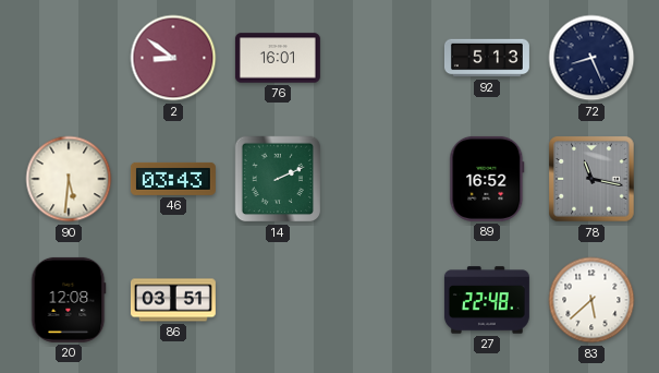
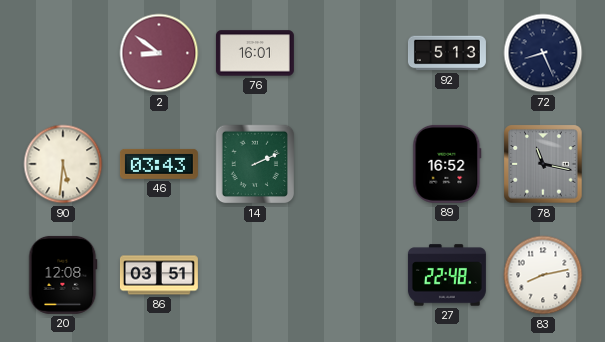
83: 5:38 -> 8:13
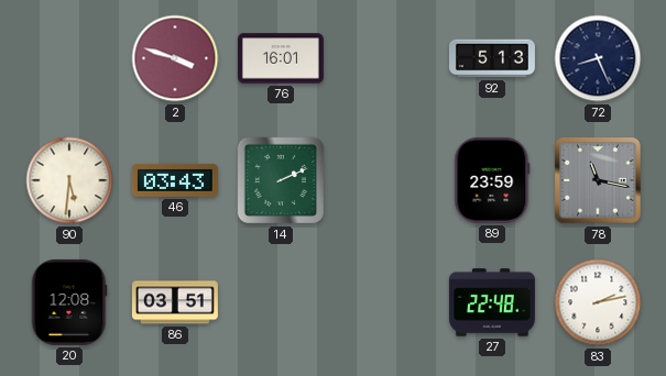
2: 8:51 -> 3:48
89: 16:52 -> 23:59
83: 8:13 -> 2:13
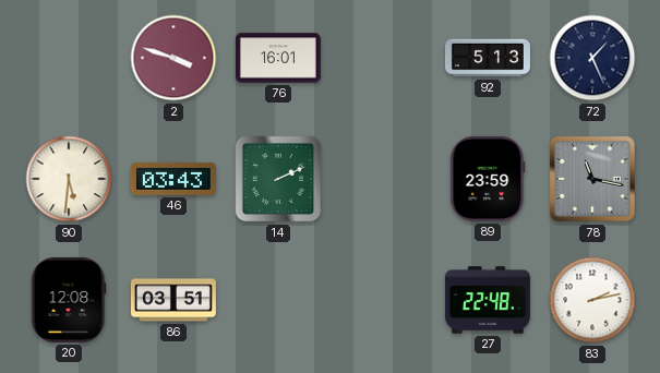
72: 8:26 -> 1:26
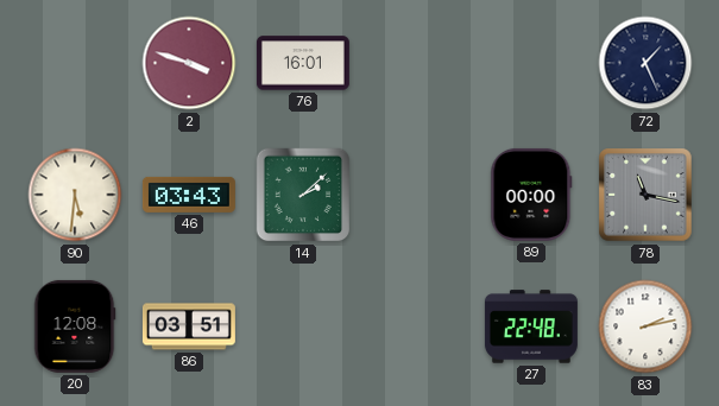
92: 5:13 -> none
14: 2:11 -> 2:08
89: 23:59 -> 00:00
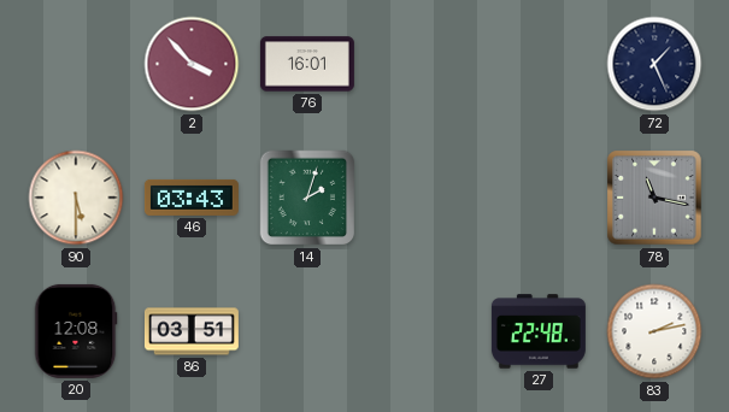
2: 3:48 -> 3:53
90: 5:31 -> 5:30
14: 2:08 -> 2:03
89: 00:00 -> none
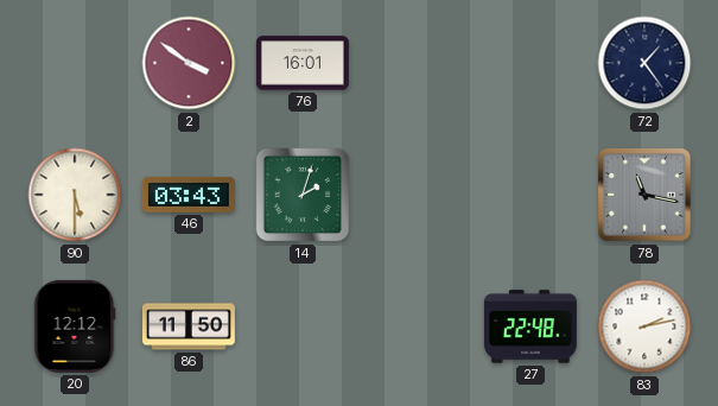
2: 3:53 -> 3:51
72: 1:26 -> 1:24
20: 12:08 -> 12:12
86: 03:51 -> 11:50
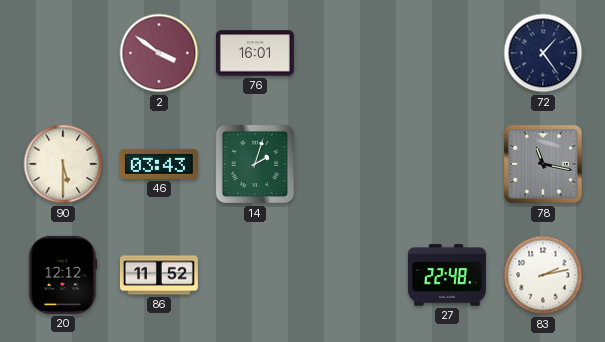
86: 11:50 -> 11:52
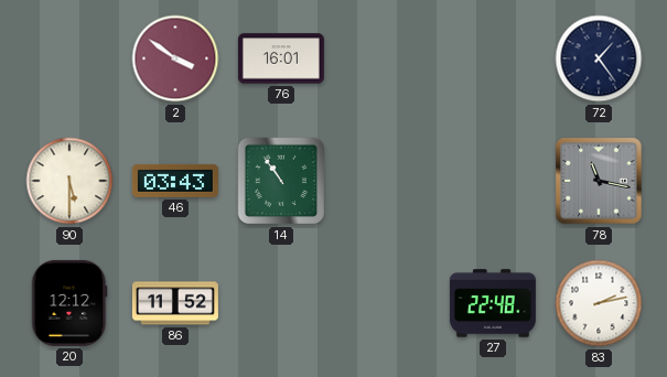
14: 2:03 -> 10:54
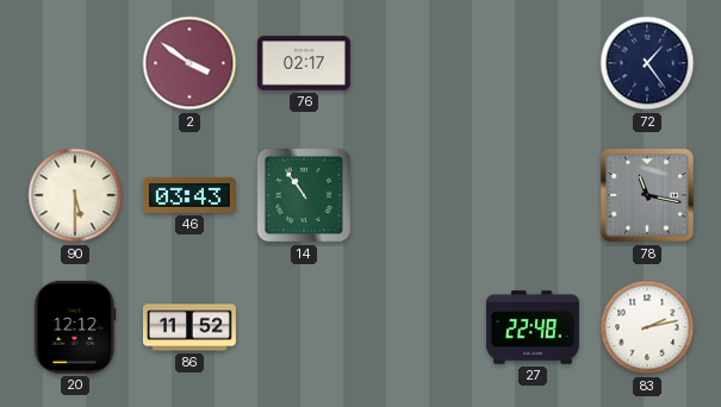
76: 16:01 -> 02:17
